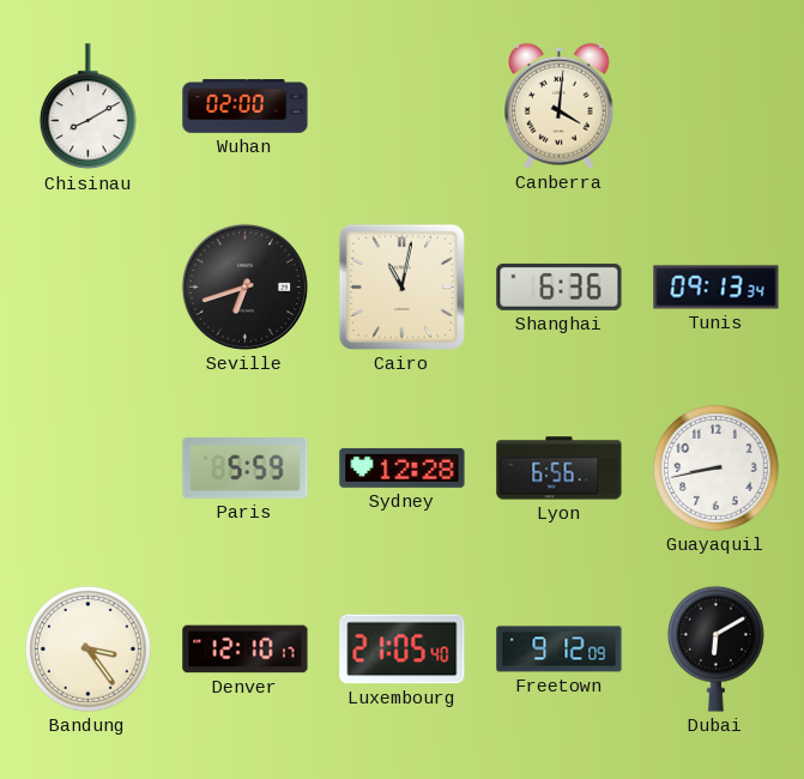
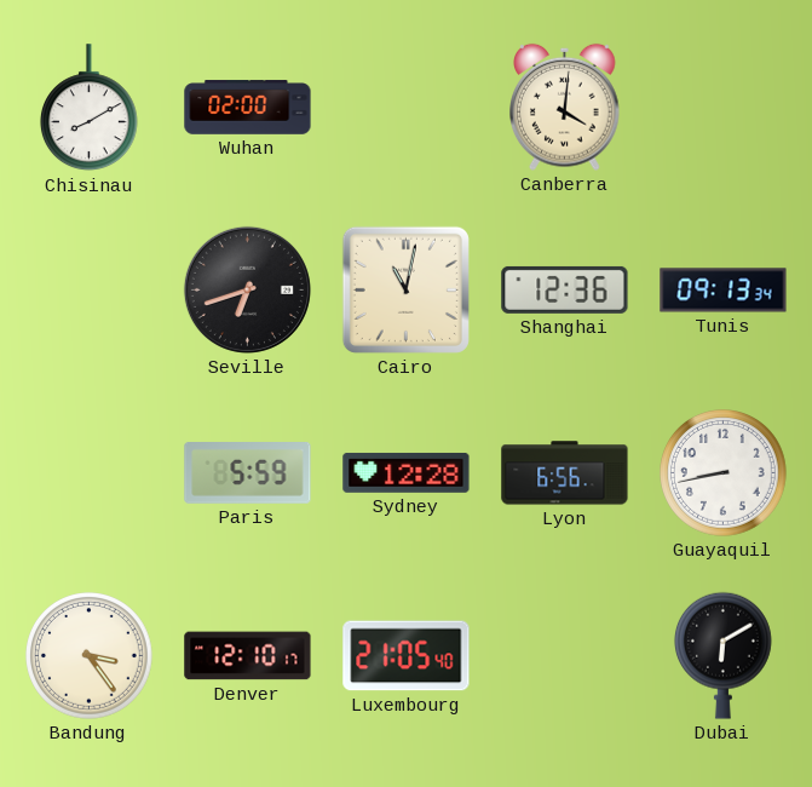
Shanghai: 6:36 -> 12:36
Freetown: 9:12 -> none
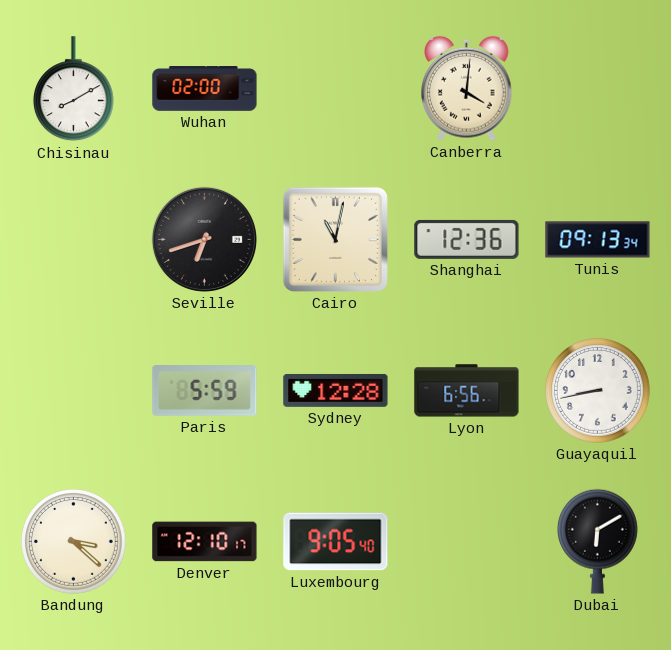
Bandung: 3:24 -> 3:22
Luxembourg: 21:05 -> 9:05
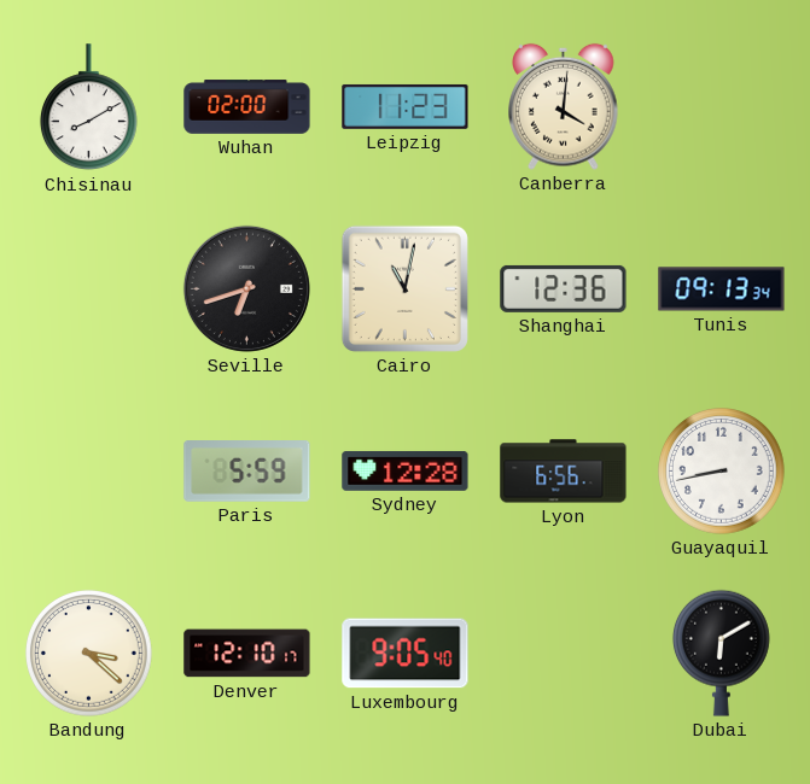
Leipzig: none -> 11:23
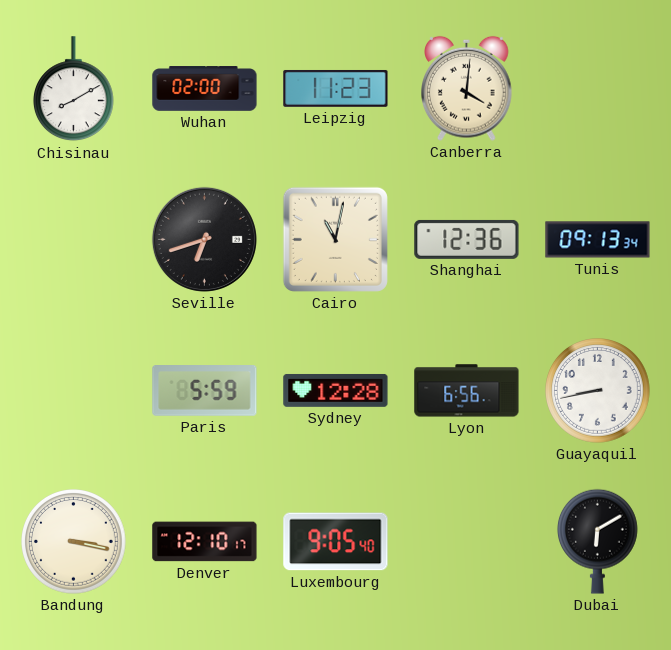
Bandung: 3:22 -> 3:17
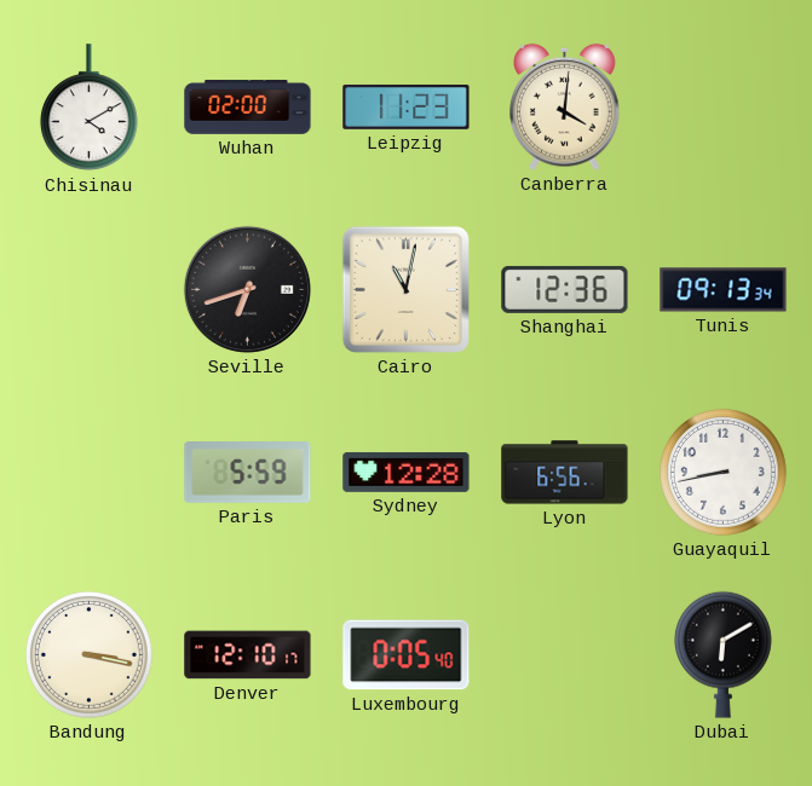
Chisinau: 8:10 -> 4:10
Luxembourg: 9:05 -> 0:05
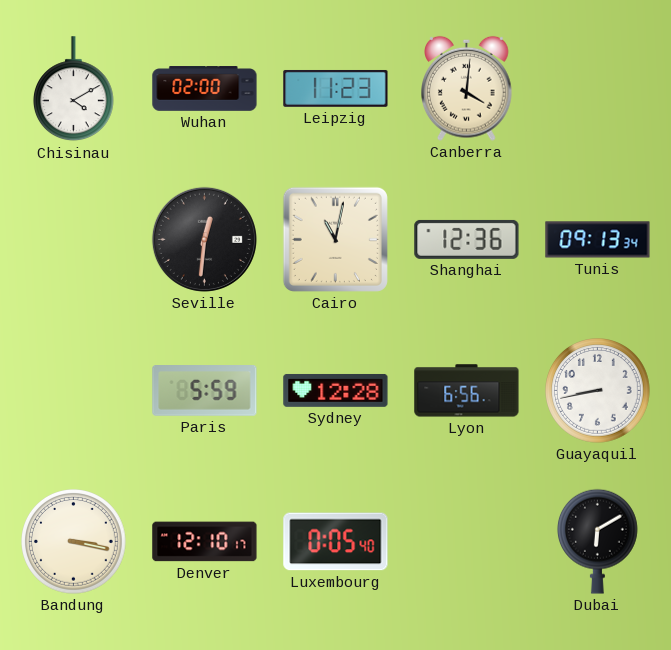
Seville: 6:42 -> 12:31
